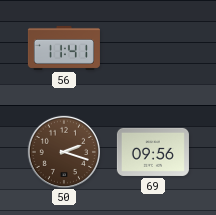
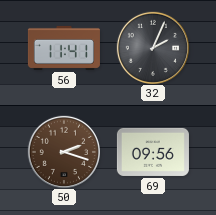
32: none -> 2:04
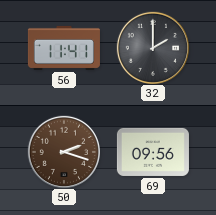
32: 2:04 -> 2:00
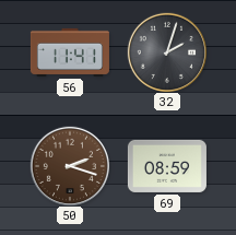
32: 2:00 -> 2:03
69: 09:56 -> 08:59
